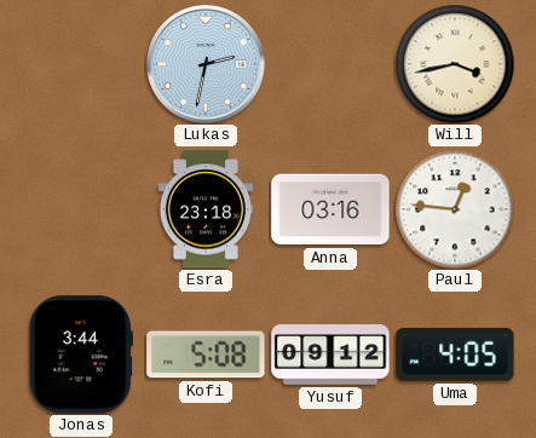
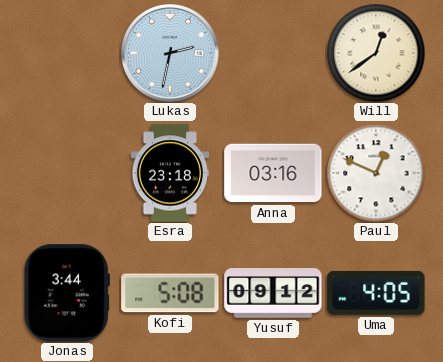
Will: 3:43 -> 12:39
Paul: 12:46 -> 12:49
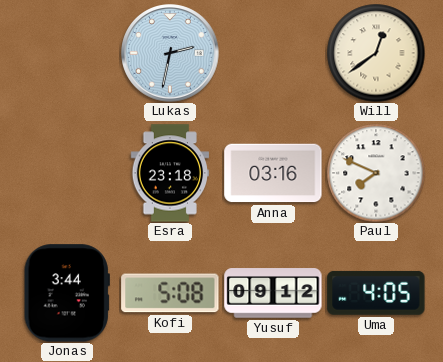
Paul: 12:49 -> 7:49
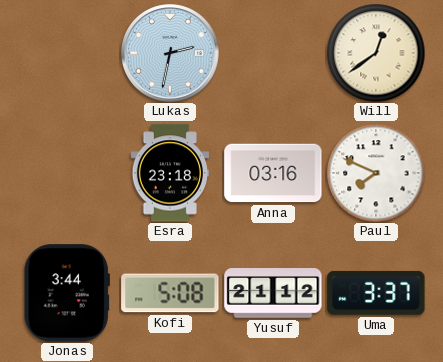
Yusuf: 09:12 -> 21:12
Uma: 4:05 -> 3:37
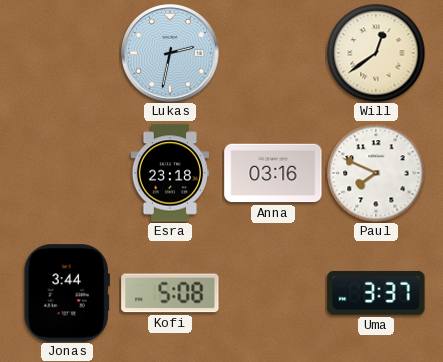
Yusuf: 21:12 -> none
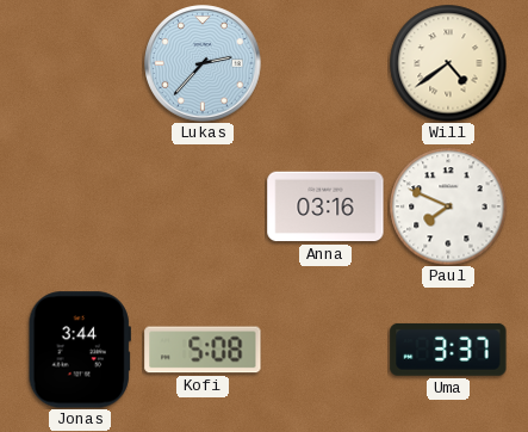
Lukas: 2:32 -> 2:37
Will: 12:39 -> 4:39
Esra: 23:18 -> none
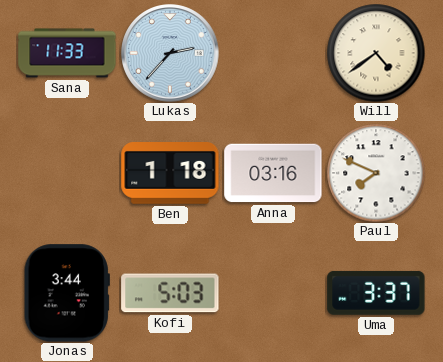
Sana: none -> 11:33
Ben: none -> 1:18
Kofi: 5:08 -> 5:03
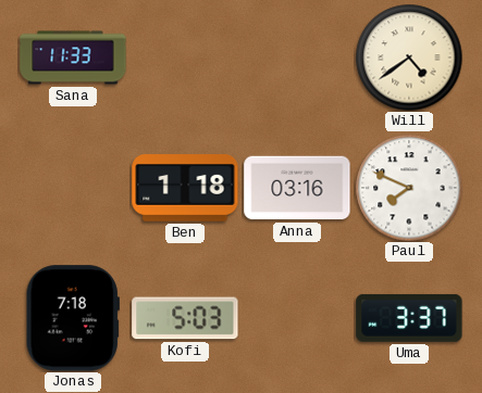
Lukas: 2:37 -> none
Jonas: 3:44 -> 7:18
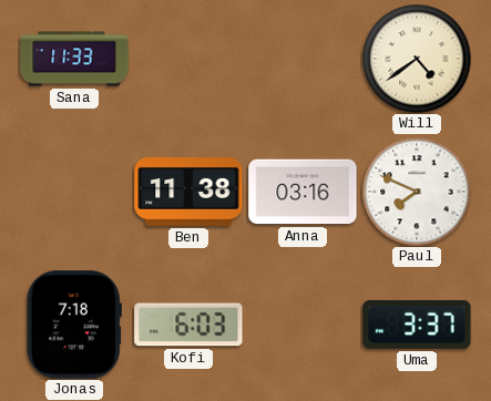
Ben: 1:18 -> 11:38
Kofi: 5:03 -> 6:03
